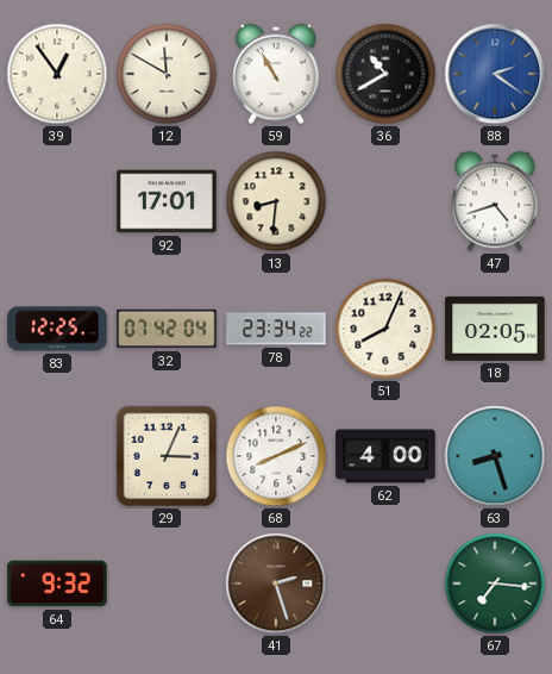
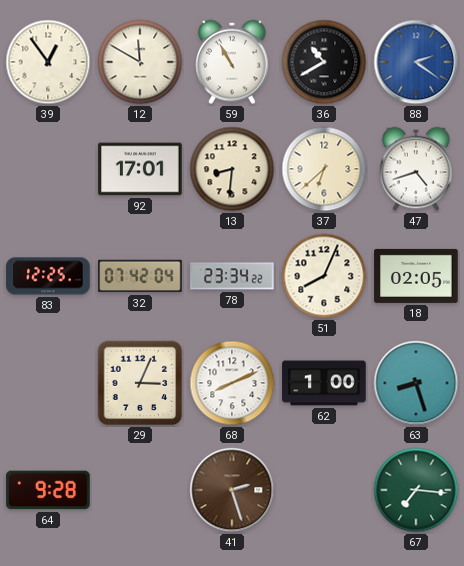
37: none -> 6:38
62: 4:00 -> 1:00
64: 9:32 -> 9:28
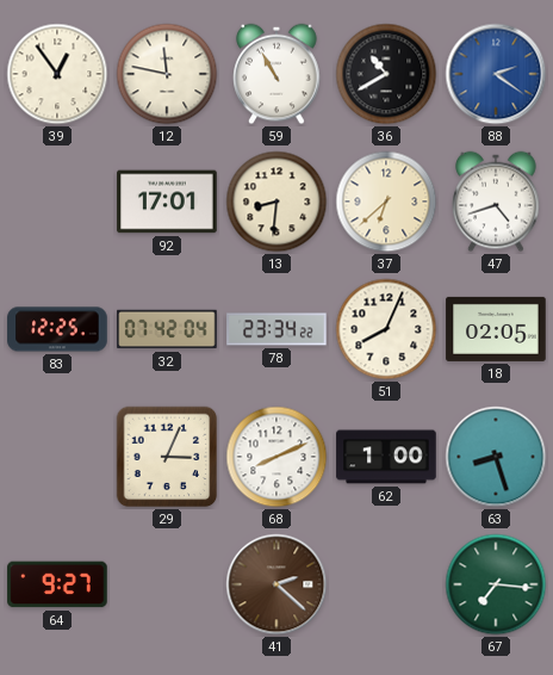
12: 11:50 -> 11:47
64: 9:28 -> 9:27
41: 2:27 -> 2:22
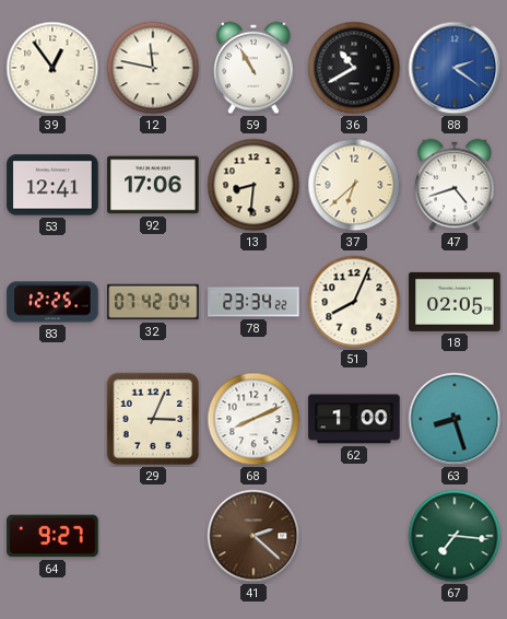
53: none -> 12:41
92: 17:01 -> 17:06
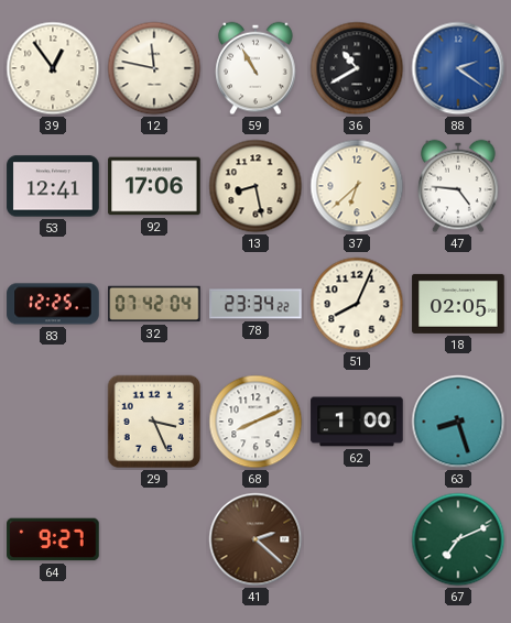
13: 8:31 -> 8:28
47: 4:42 -> 4:46
29: 3:04 -> 3:26
67: 7:16 -> 7:11
